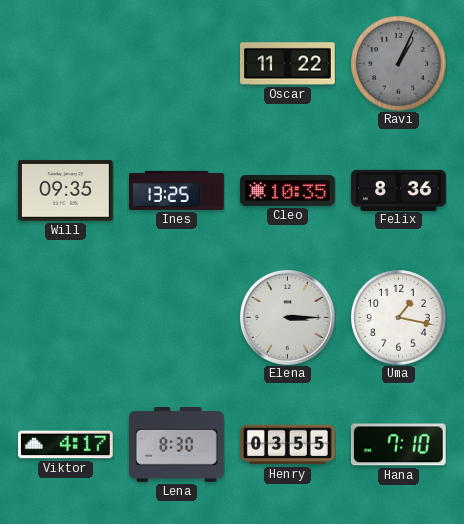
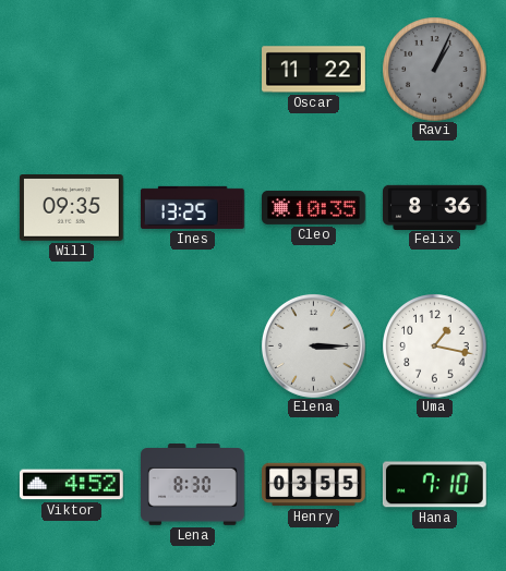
Viktor: 4:17 -> 4:52
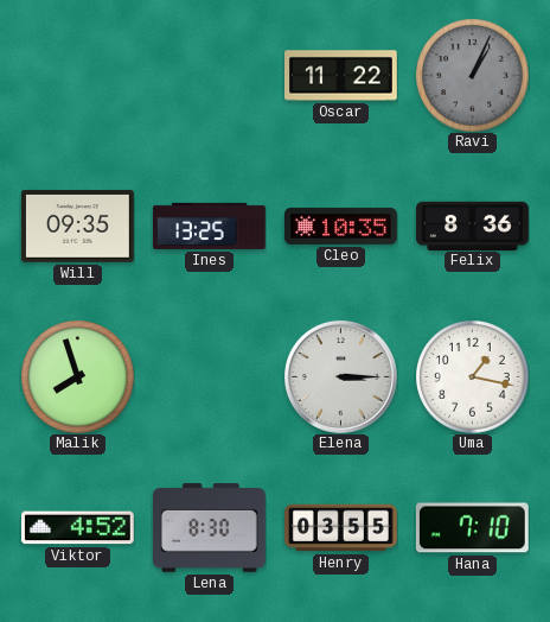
Malik: none -> 7:57
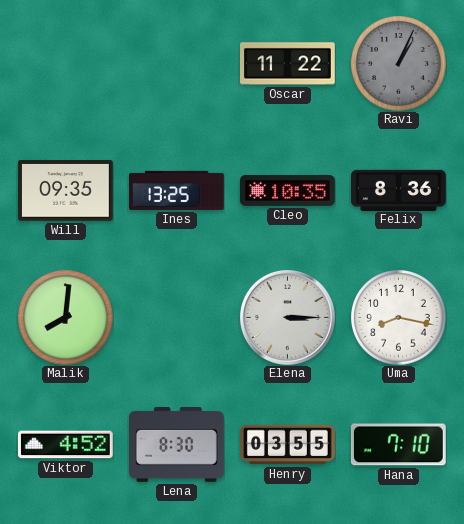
Malik: 7:57 -> 8:01
Uma: 1:17 -> 8:17
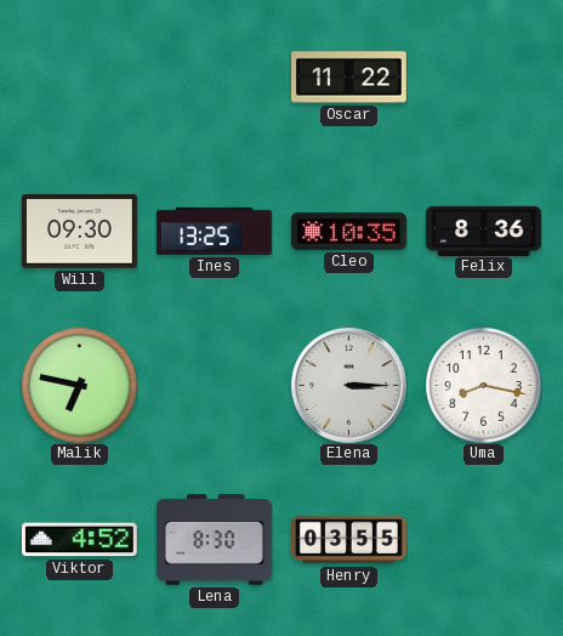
Ravi: 1:04 -> none
Will: 09:35 -> 09:30
Malik: 8:01 -> 6:47
Hana: 7:10 -> none
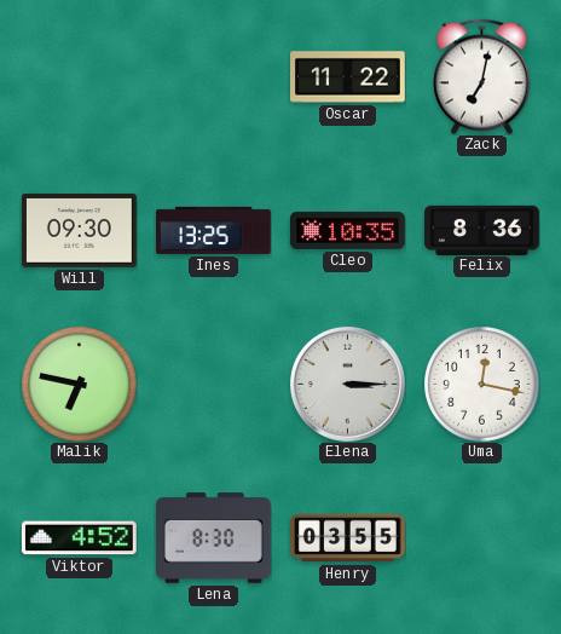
Zack: none -> 7:02
Uma: 8:17 -> 12:17
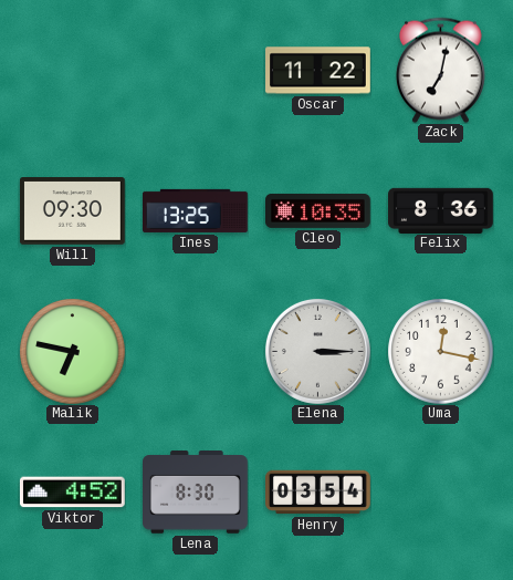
Henry: 03:55 -> 03:54
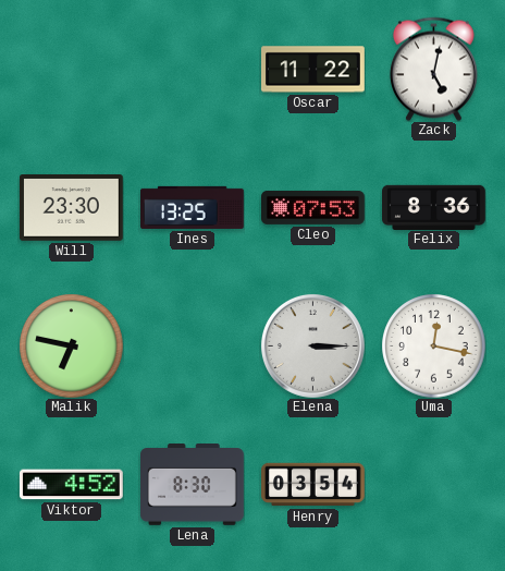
Zack: 7:02 -> 5:02
Will: 09:30 -> 23:30
Cleo: 10:35 -> 07:53
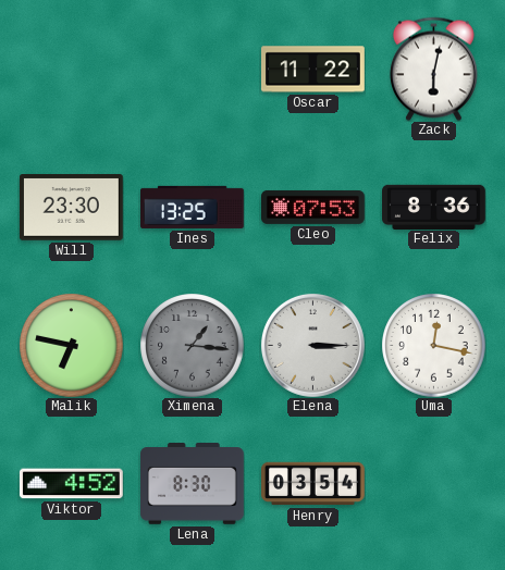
Zack: 5:02 -> 6:02
Ximena: none -> 1:16
